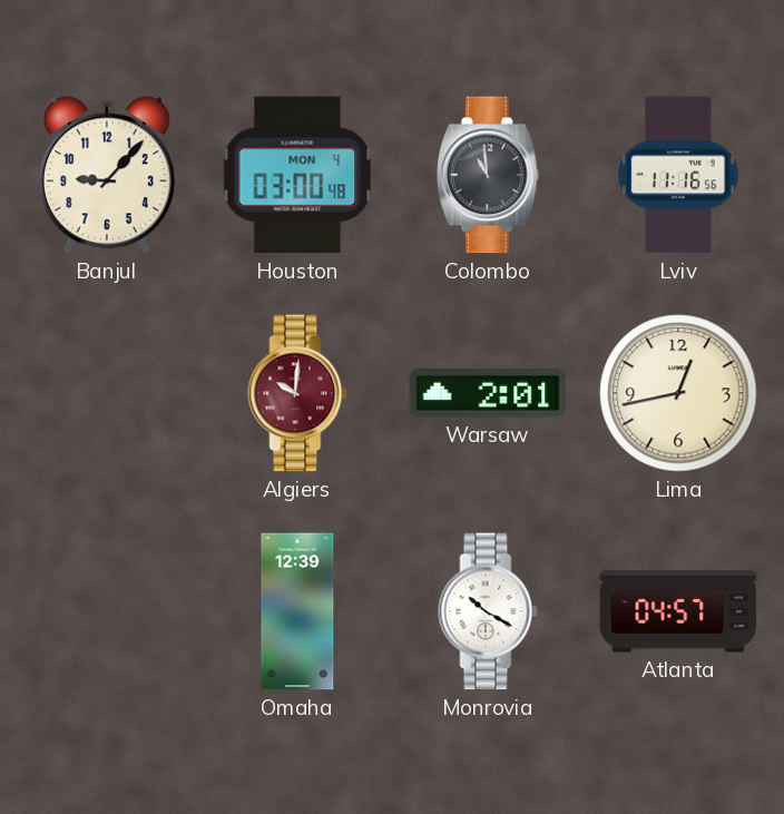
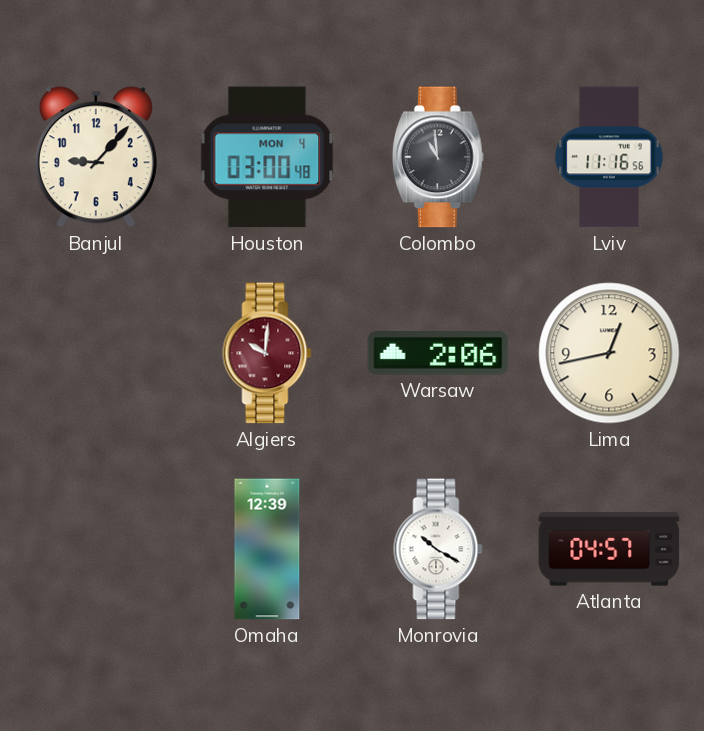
Warsaw: 2:01 -> 2:06
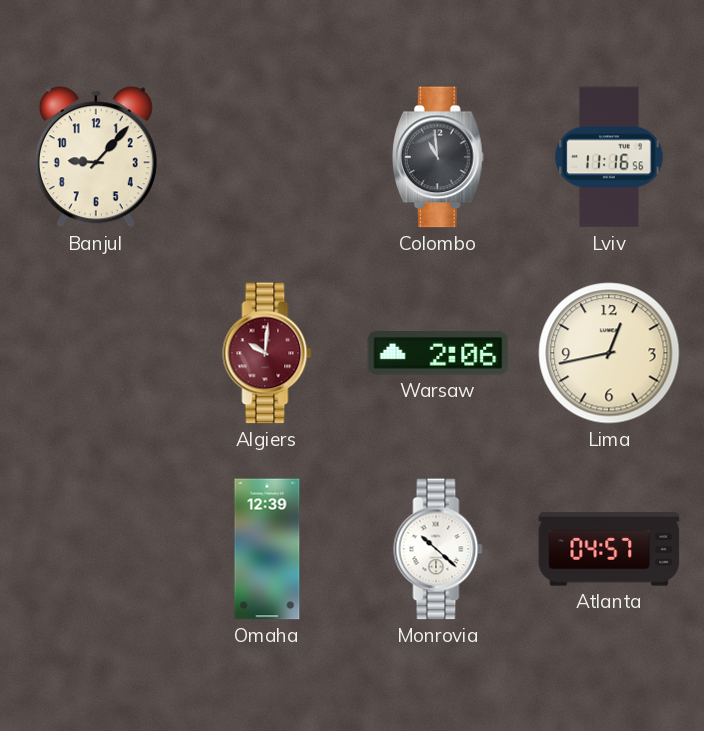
Houston: 03:00 -> none
Monrovia: 10:20 -> 10:22
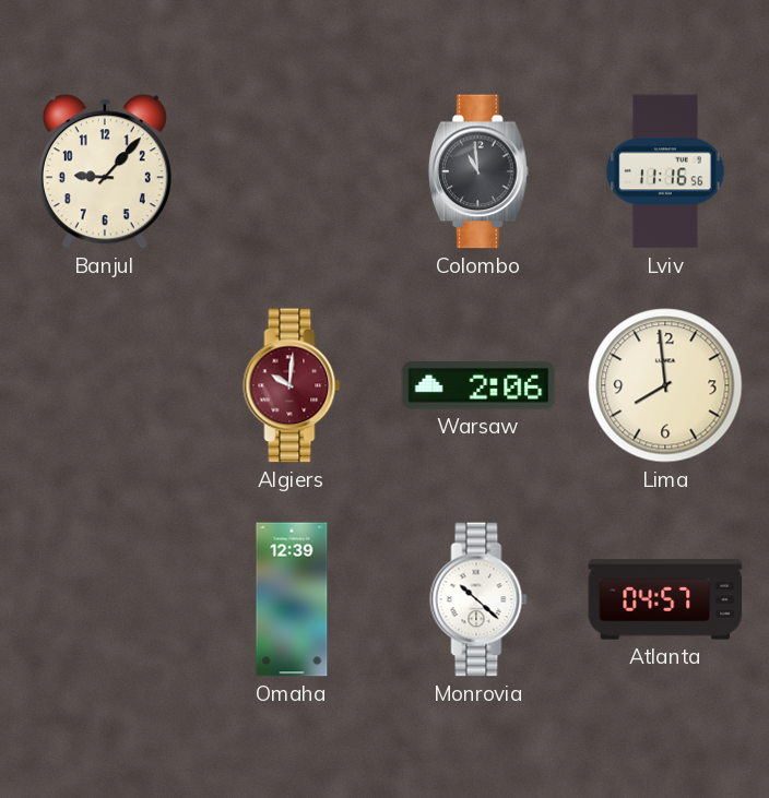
Lima: 12:43 -> 7:59
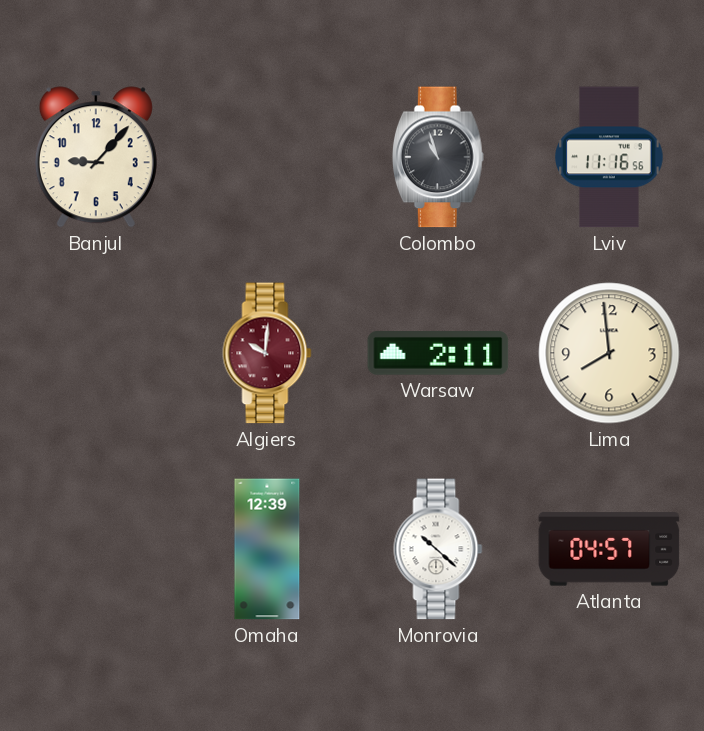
Colombo: 10:59 -> 10:57
Warsaw: 2:06 -> 2:11
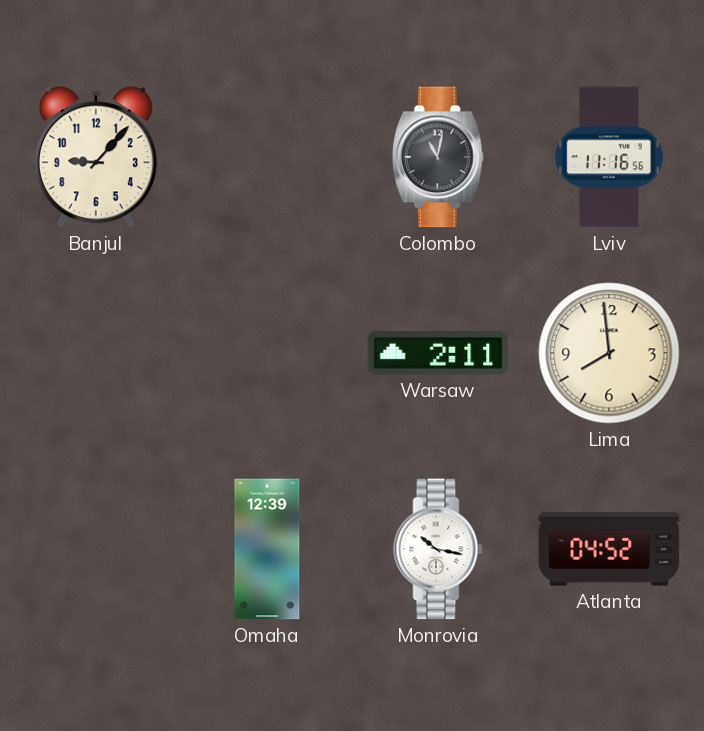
Colombo: 10:57 -> 11:02
Algiers: 10:01 -> none
Monrovia: 10:22 -> 10:17
Atlanta: 04:57 -> 04:52
